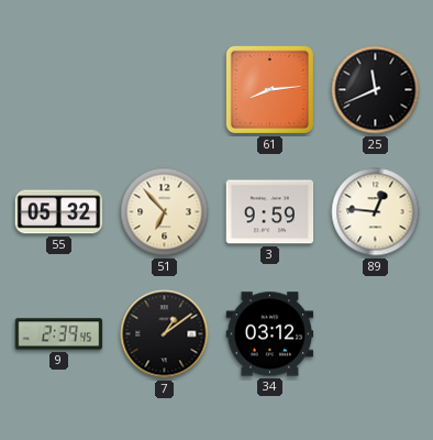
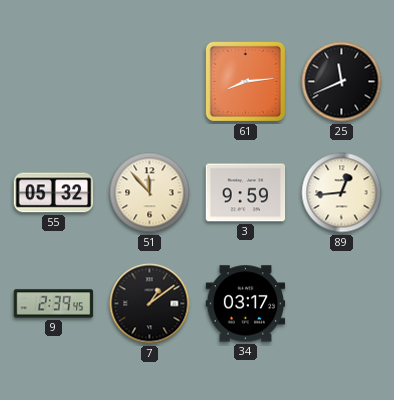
51: 6:53 -> 11:53
89: 12:46 -> 12:44
34: 03:12 -> 03:17
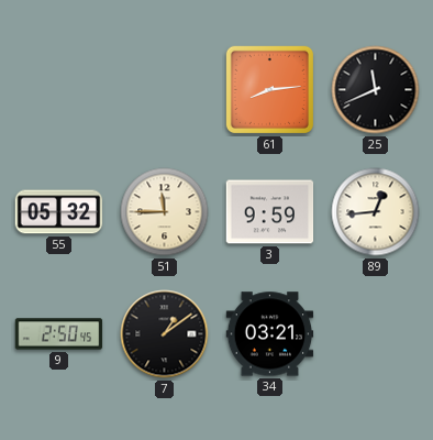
51: 11:53 -> 11:45
9: 2:39 -> 2:50
34: 03:17 -> 03:21
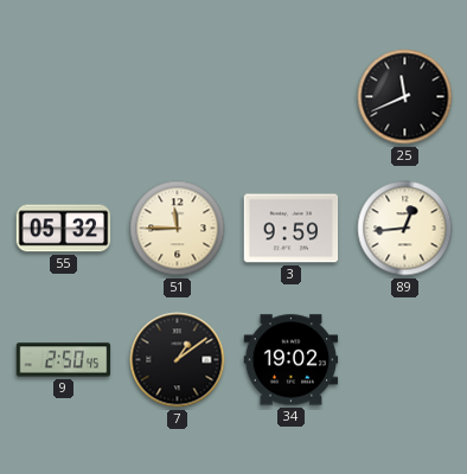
61: 8:14 -> none
34: 03:21 -> 19:02
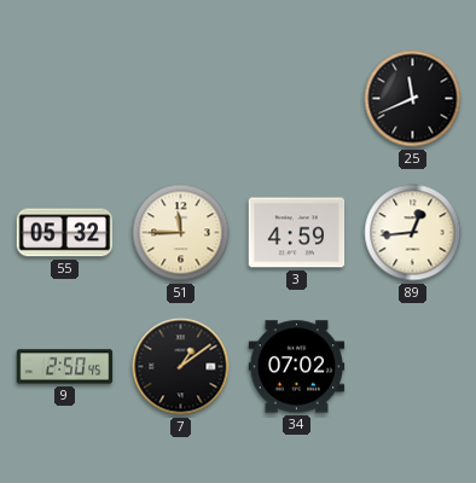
3: 9:59 -> 4:59
34: 19:02 -> 07:02
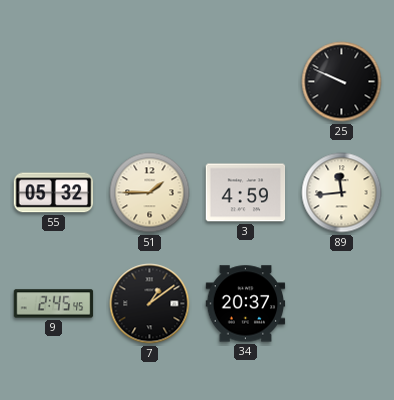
25: 11:41 -> 9:49
51: 11:45 -> 1:45
89: 12:44 -> 11:44
9: 2:50 -> 2:45
34: 07:02 -> 20:37
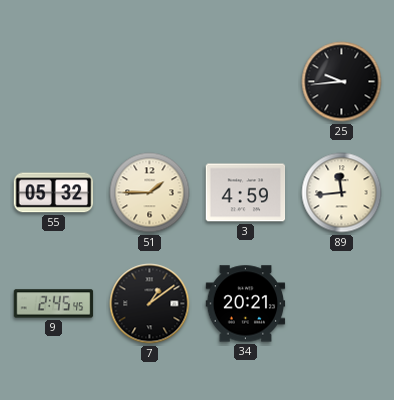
25: 9:49 -> 9:44
34: 20:37 -> 20:21
